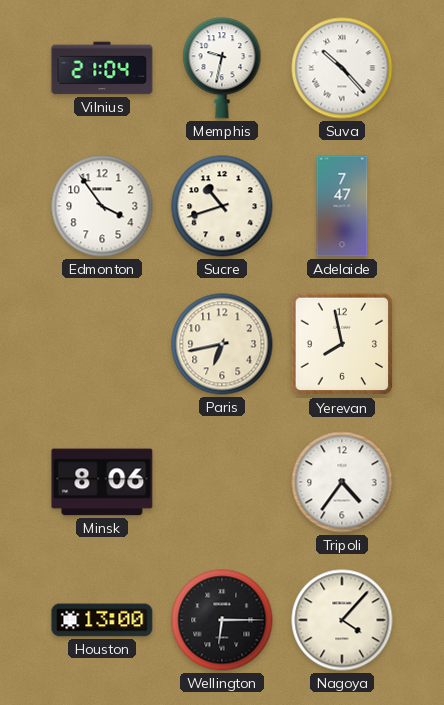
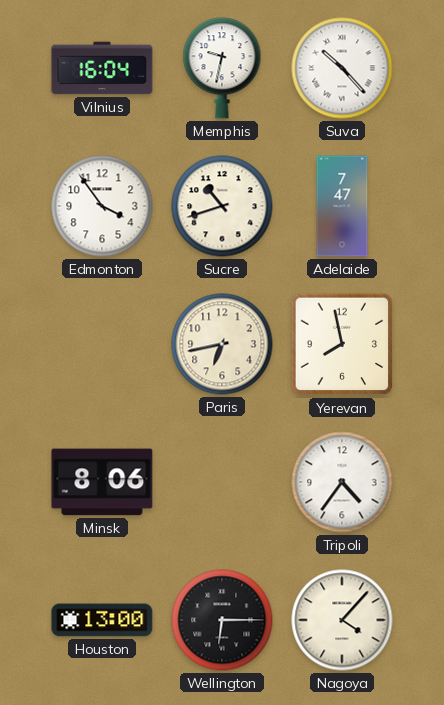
Vilnius: 21:04 -> 16:04
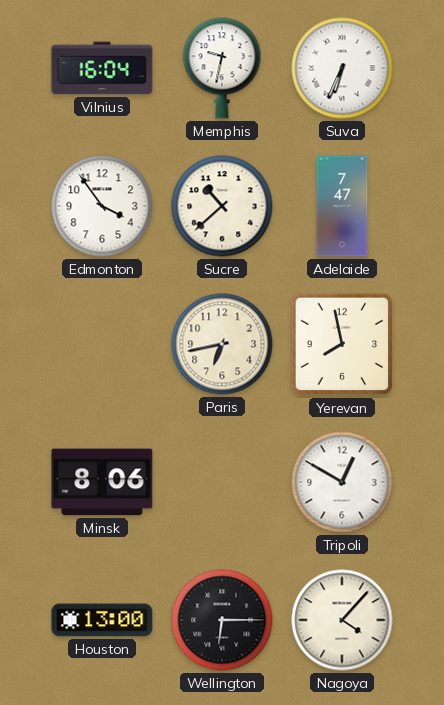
Suva: 10:23 -> 6:34
Sucre: 10:42 -> 10:38
Tripoli: 4:36 -> 12:50
